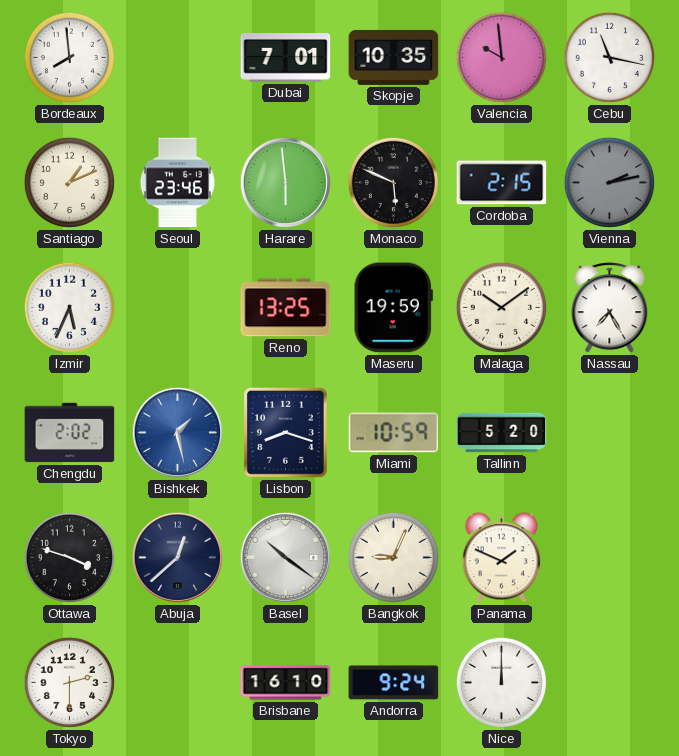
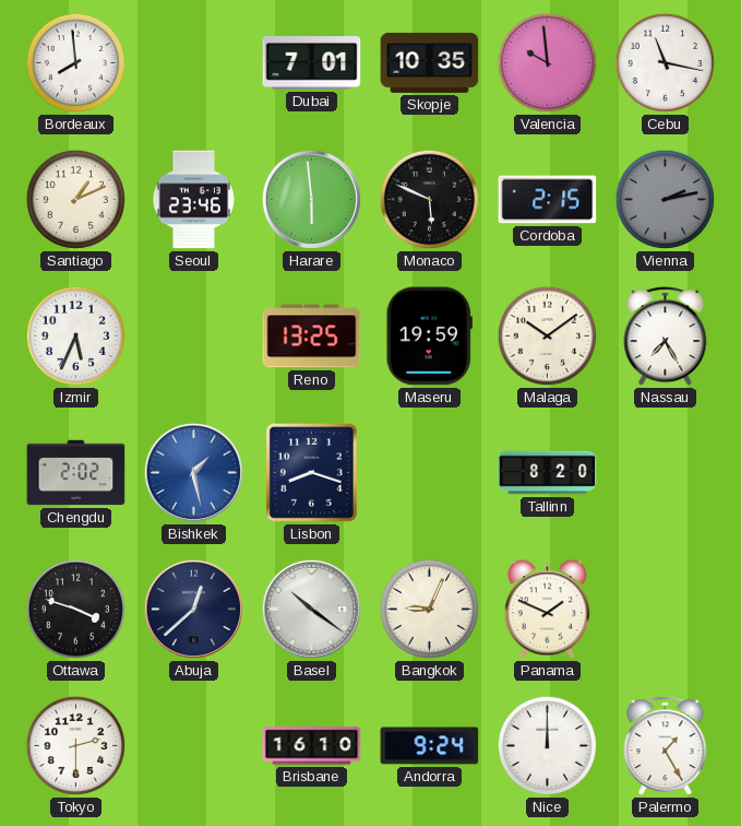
Miami: 10:59 -> none
Tallinn: 5:20 -> 8:20
Palermo: none -> 1:25
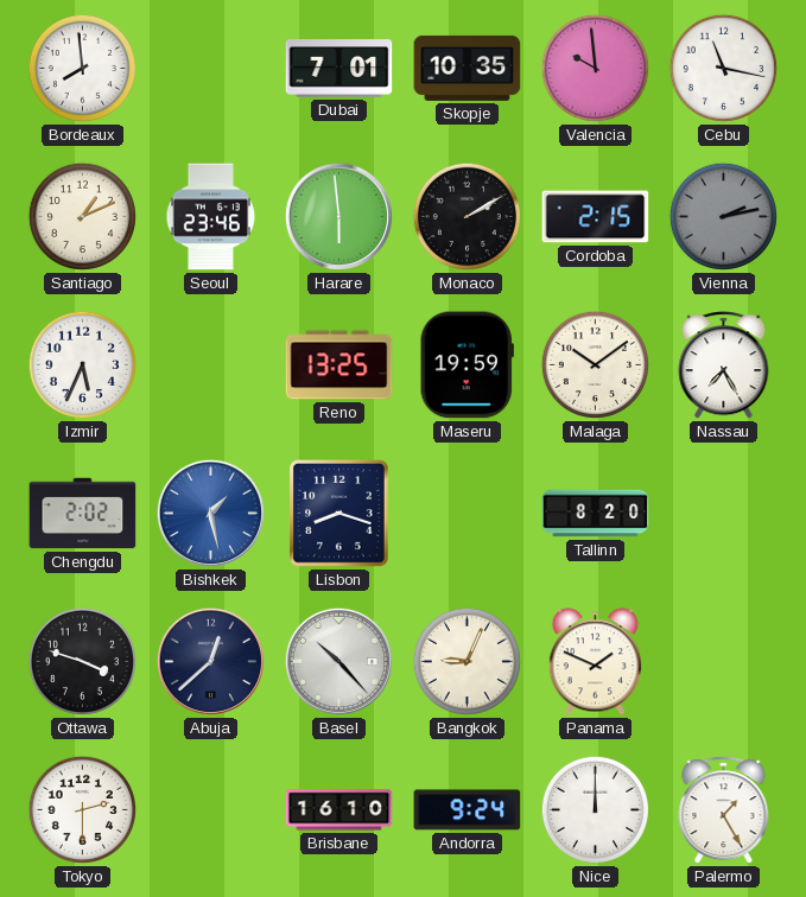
Monaco: 5:49 -> 2:10
Basel: 10:21 -> 10:23
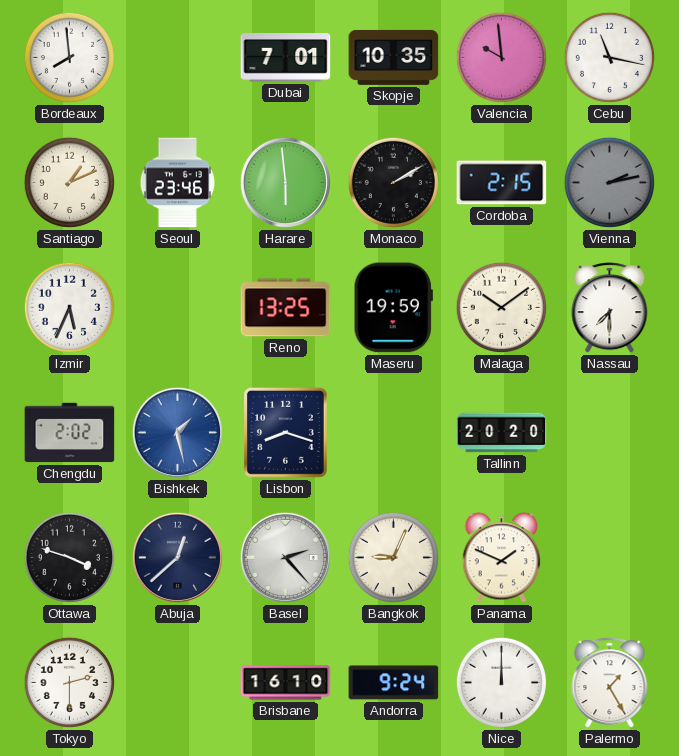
Nassau: 7:25 -> 7:30
Tallinn: 8:20 -> 20:20
Basel: 10:23 -> 2:23
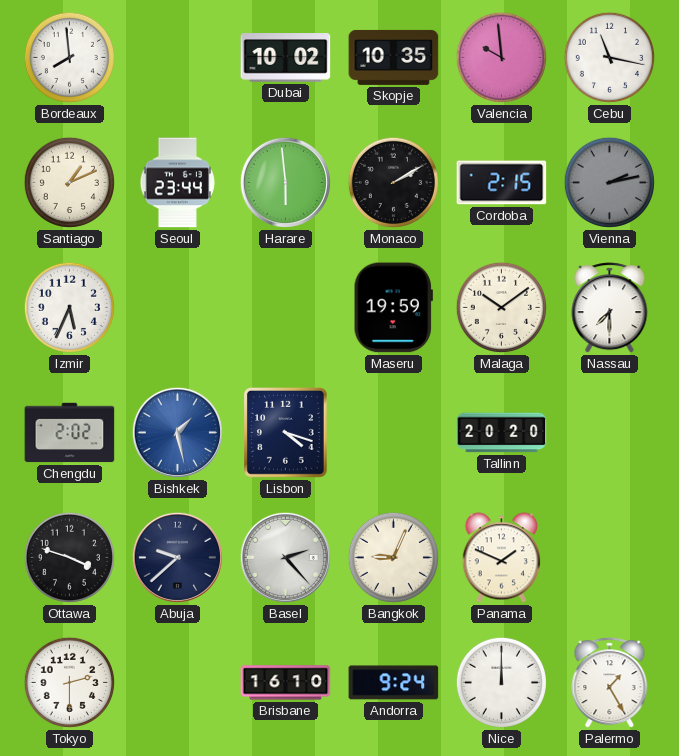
Dubai: 7:01 -> 10:02
Seoul: 23:46 -> 23:44
Reno: 13:25 -> none
Lisbon: 8:18 -> 4:18
Abuja: 12:38 -> 9:38
